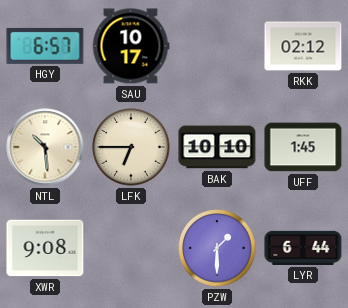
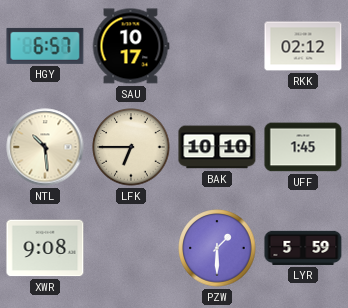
LYR: 6:44 -> 5:59
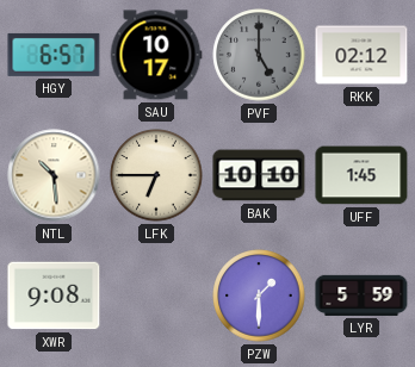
PVF: none -> 5:00
